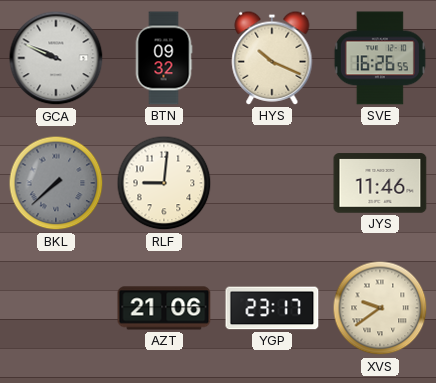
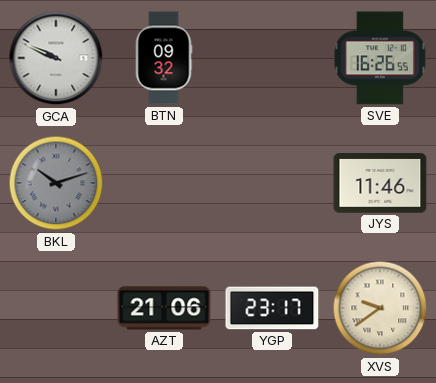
HYS: 10:19 -> none
BKL: 7:38 -> 10:12
RLF: 9:01 -> none
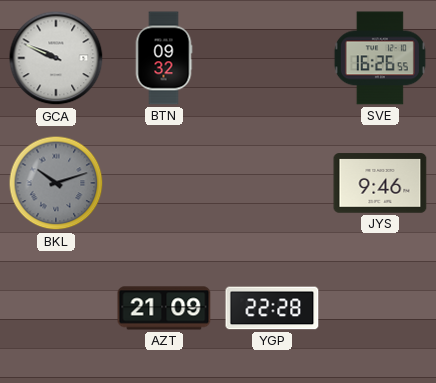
JYS: 11:46 -> 9:46
AZT: 21:06 -> 21:09
YGP: 23:17 -> 22:28
XVS: 9:39 -> none
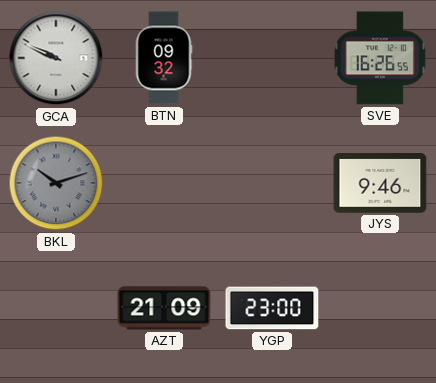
YGP: 22:28 -> 23:00
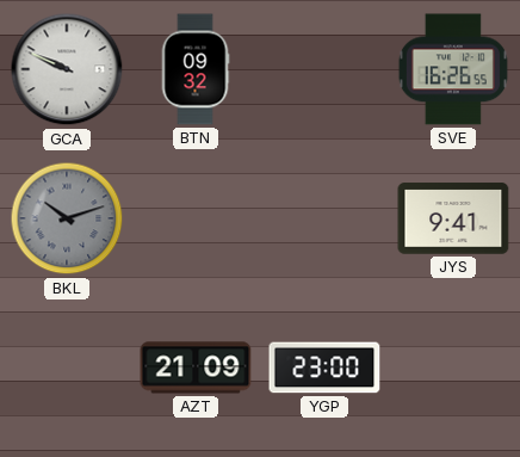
JYS: 9:46 -> 9:41
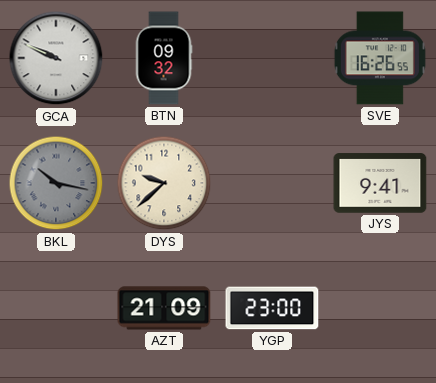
BKL: 10:12 -> 10:17
DYS: none -> 9:38
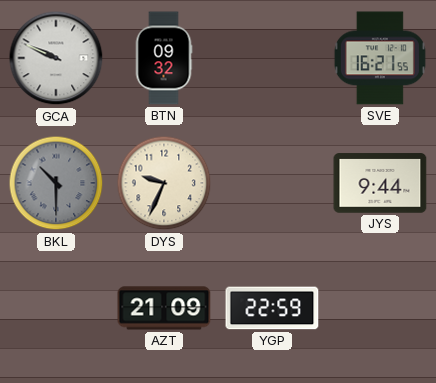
SVE: 16:26 -> 16:21
BKL: 10:17 -> 10:30
DYS: 9:38 -> 9:34
JYS: 9:41 -> 9:44
YGP: 23:00 -> 22:59
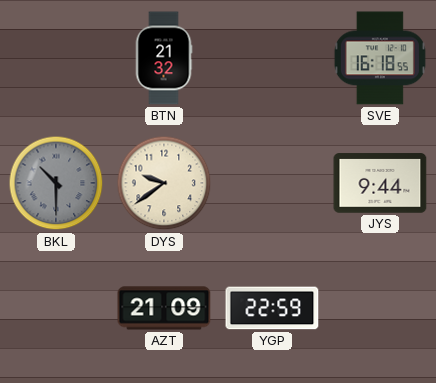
GCA: 9:49 -> none
BTN: 09:32 -> 21:32
SVE: 16:21 -> 16:18
DYS: 9:34 -> 9:39
